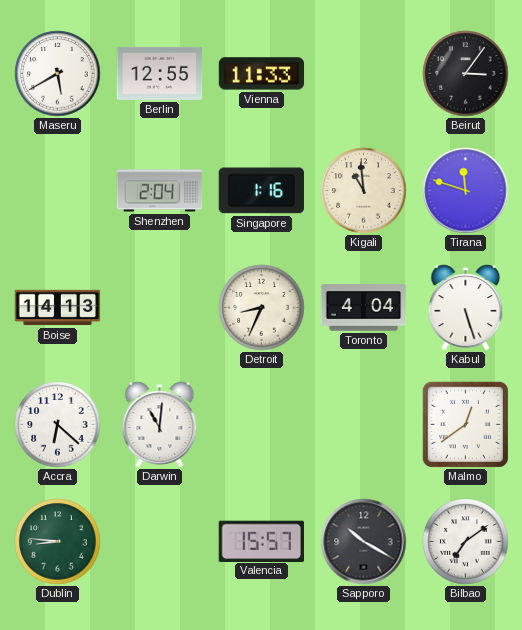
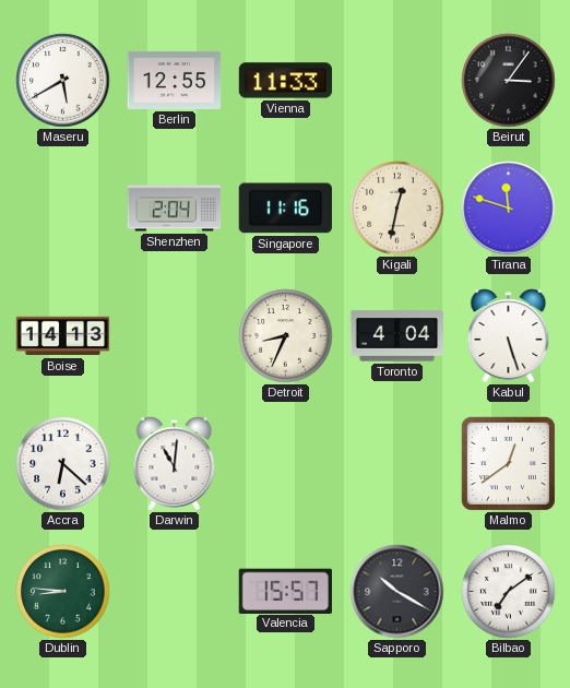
Singapore: 1:16 -> 11:16
Kigali: 10:59 -> 12:32
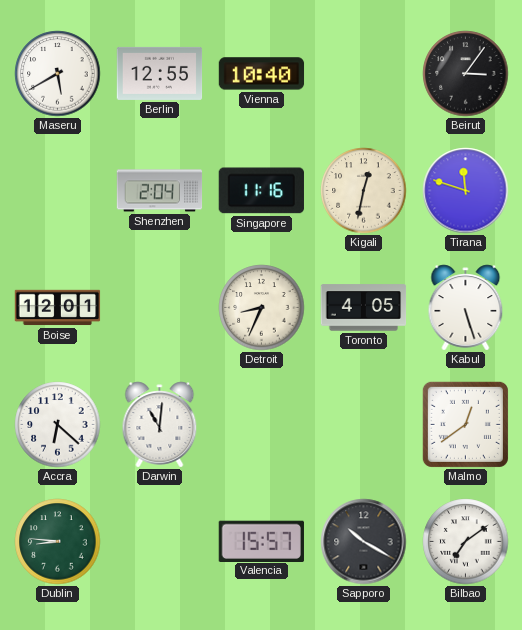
Vienna: 11:33 -> 10:40
Boise: 14:13 -> 12:01
Toronto: 4:04 -> 4:05
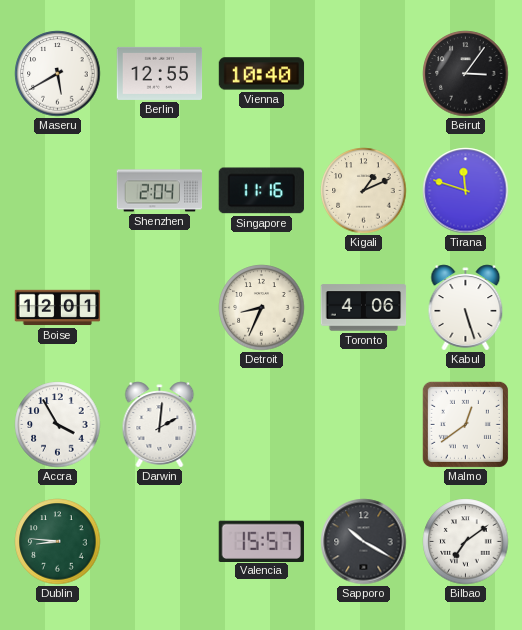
Kigali: 12:32 -> 1:11
Toronto: 4:05 -> 4:06
Accra: 6:22 -> 3:55
Darwin: 11:01 -> 2:01
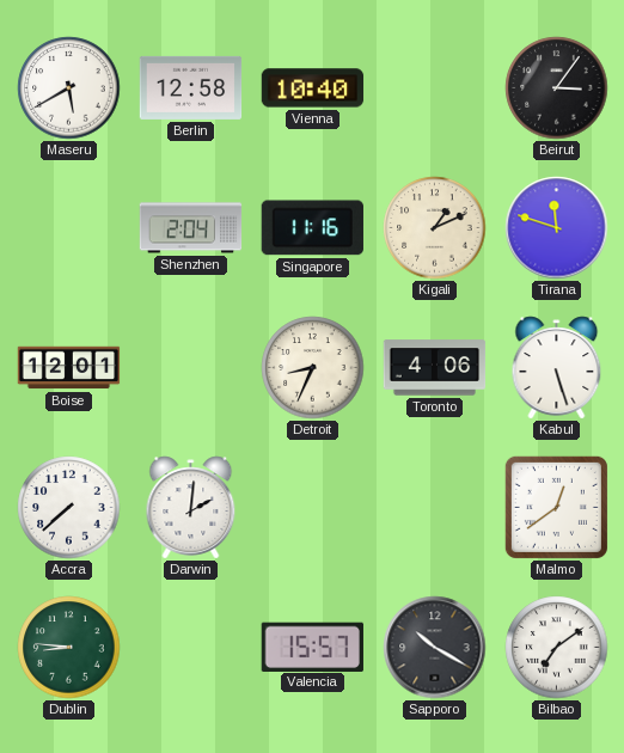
Berlin: 12:55 -> 12:58
Accra: 3:55 -> 7:38
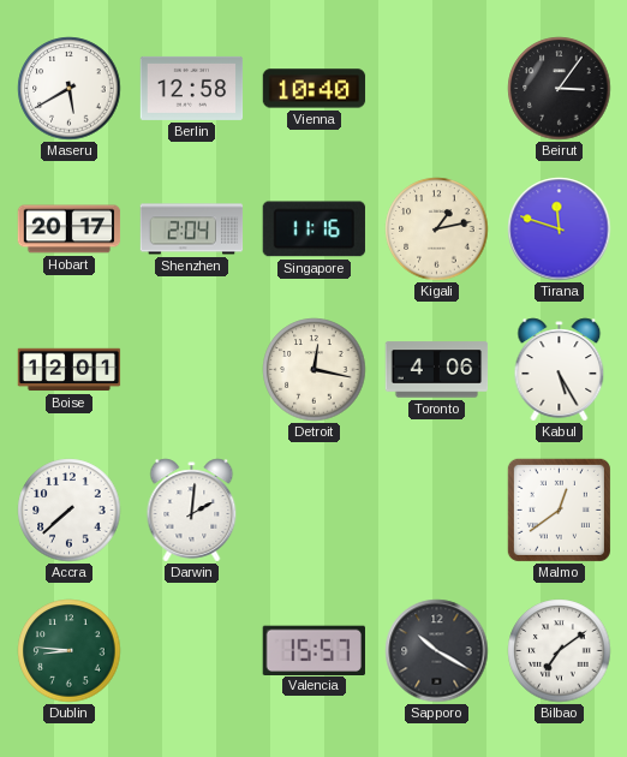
Hobart: none -> 20:17
Kigali: 1:11 -> 1:13
Detroit: 8:34 -> 12:17
Kabul: 5:27 -> 5:25
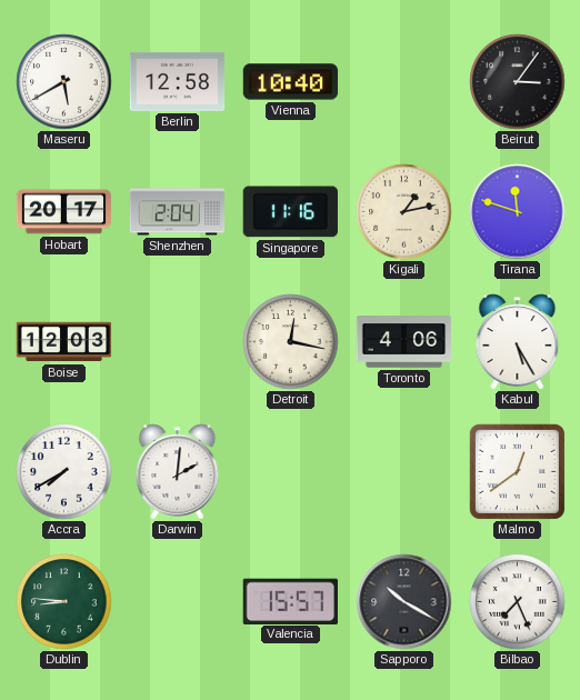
Boise: 12:01 -> 12:03
Accra: 7:38 -> 7:40
Bilbao: 7:09 -> 7:26
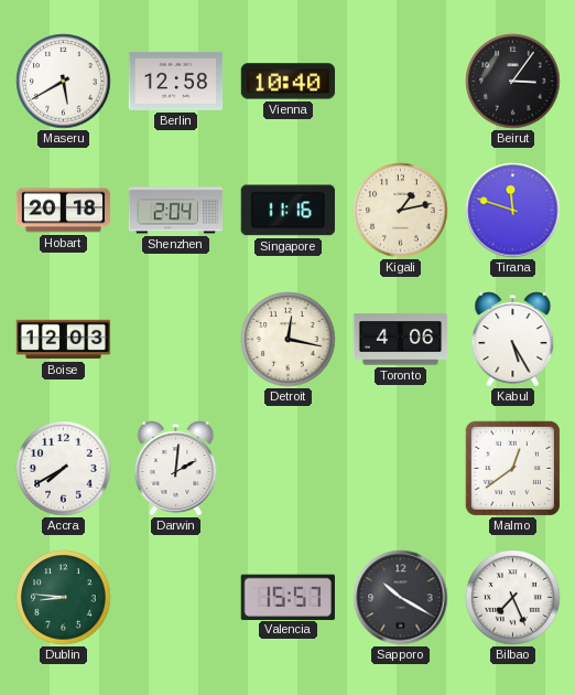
Hobart: 20:17 -> 20:18
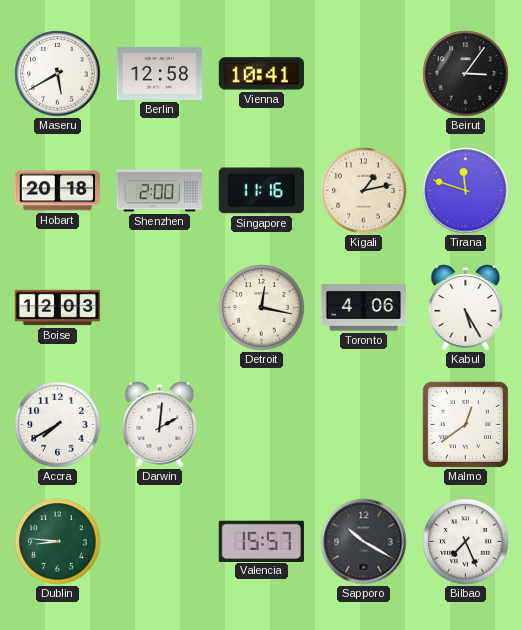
Vienna: 10:40 -> 10:41
Shenzhen: 2:04 -> 2:00
